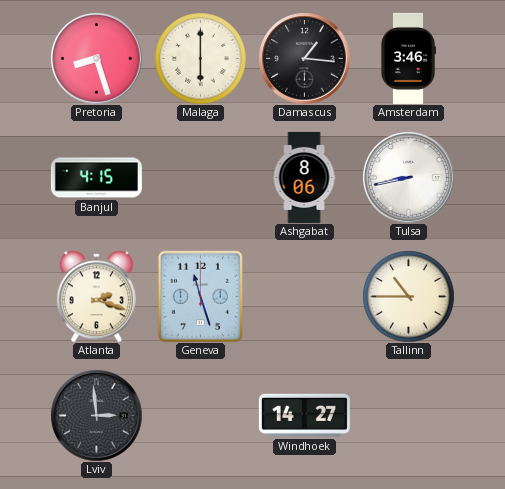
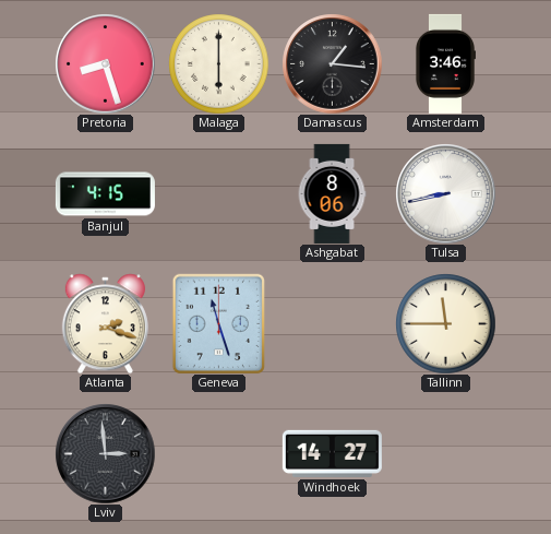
Tallinn: 10:45 -> 11:45
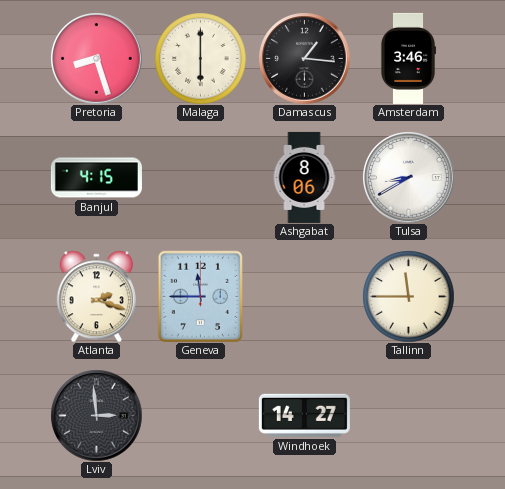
Tulsa: 8:43 -> 8:40
Geneva: 11:27 -> 11:45
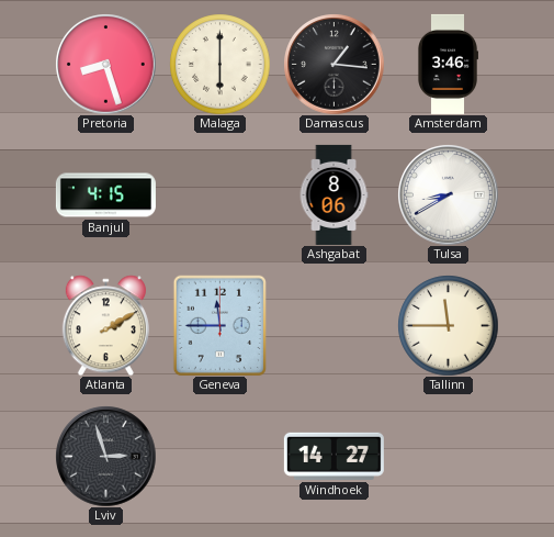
Atlanta: 2:18 -> 2:10
Lviv: 2:59 -> 2:57
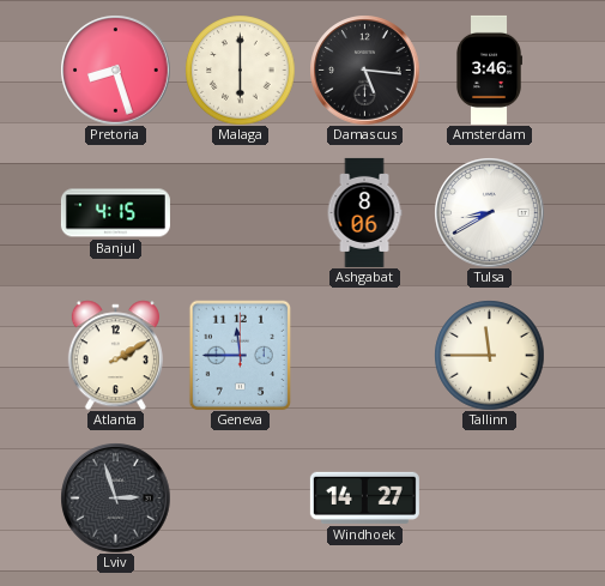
Damascus: 1:16 -> 5:16
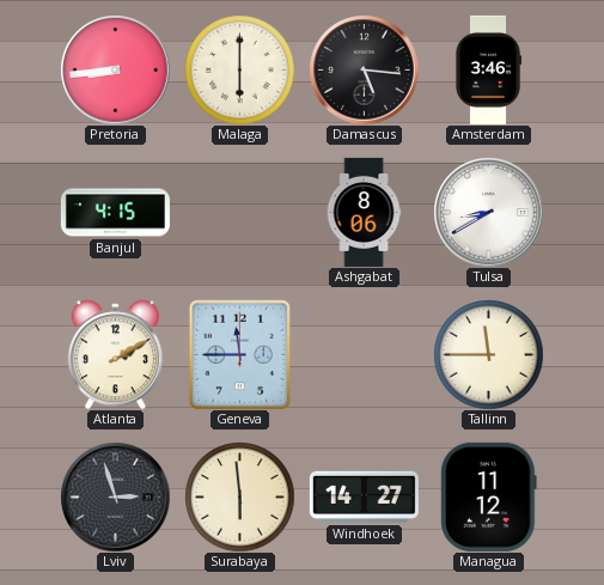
Pretoria: 8:27 -> 8:44
Surabaya: none -> 5:59
Managua: none -> 11:12
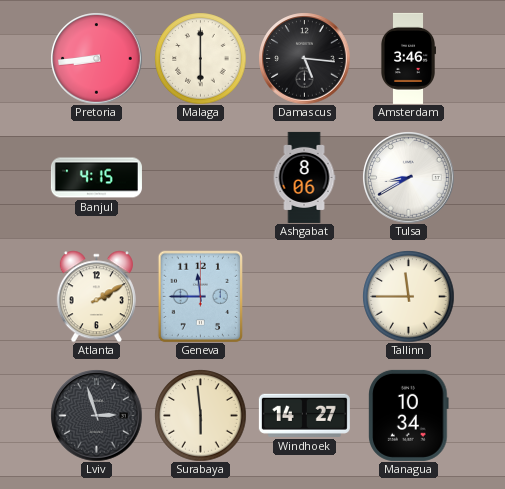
Managua: 11:12 -> 10:34
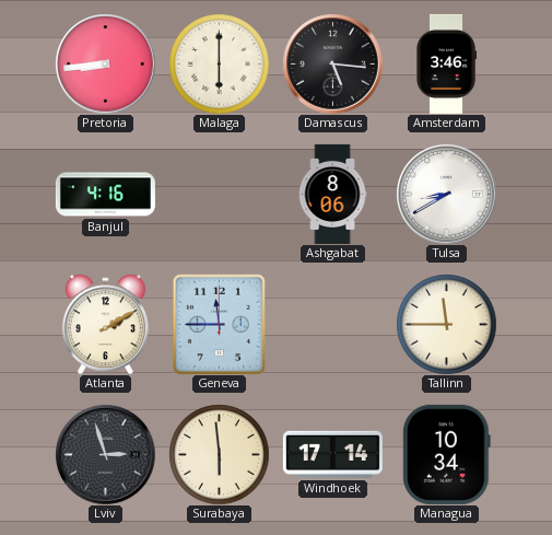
Banjul: 4:15 -> 4:16
Windhoek: 14:27 -> 17:14
